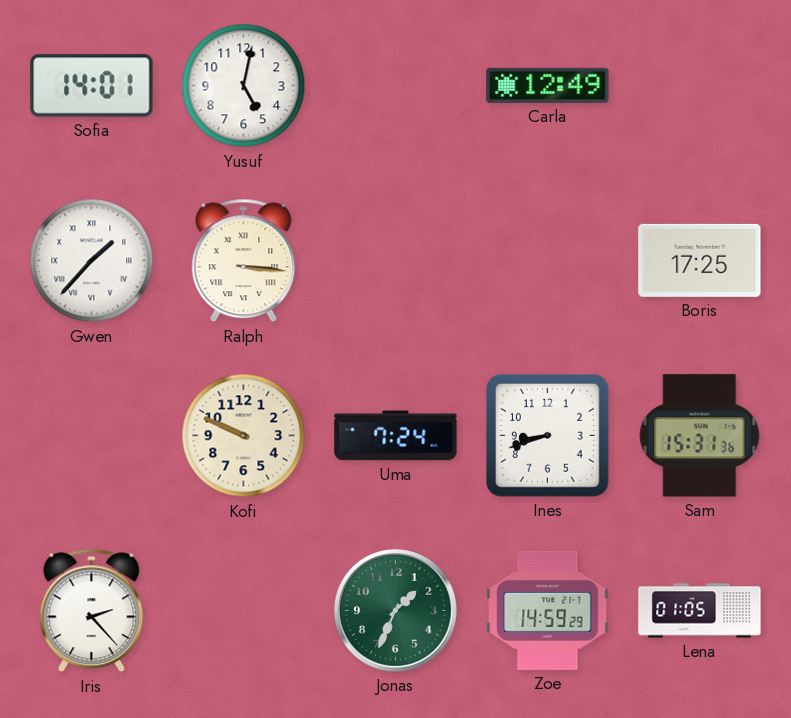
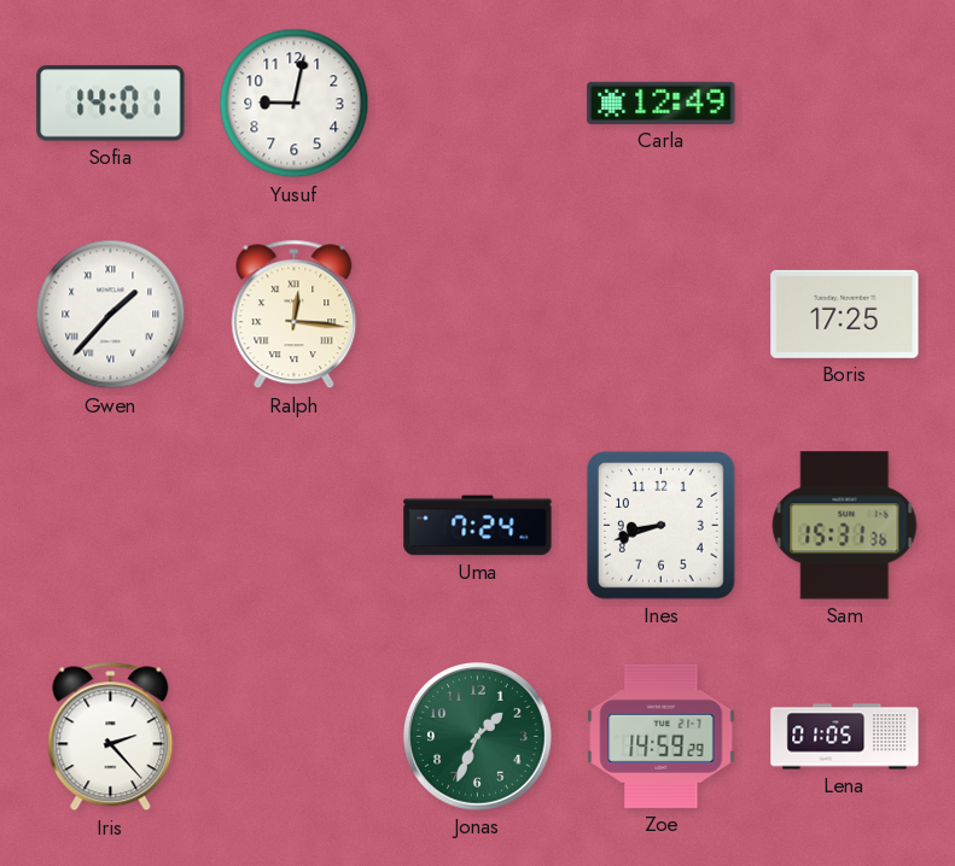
Yusuf: 5:02 -> 9:02
Ralph: 3:16 -> 12:16
Kofi: 9:49 -> none
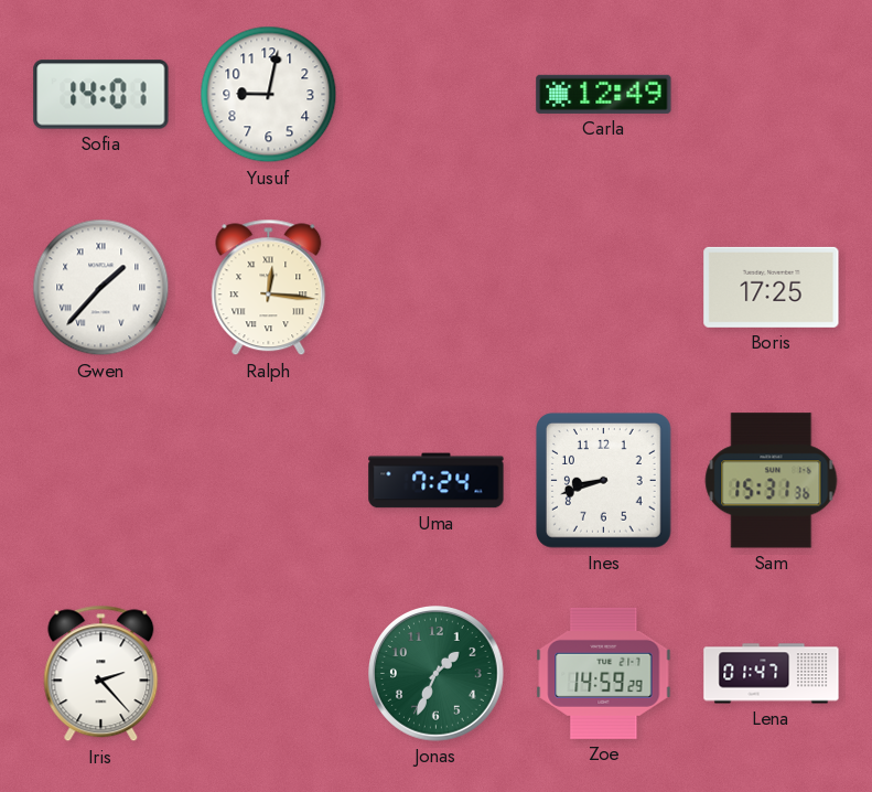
Lena: 01:05 -> 01:47
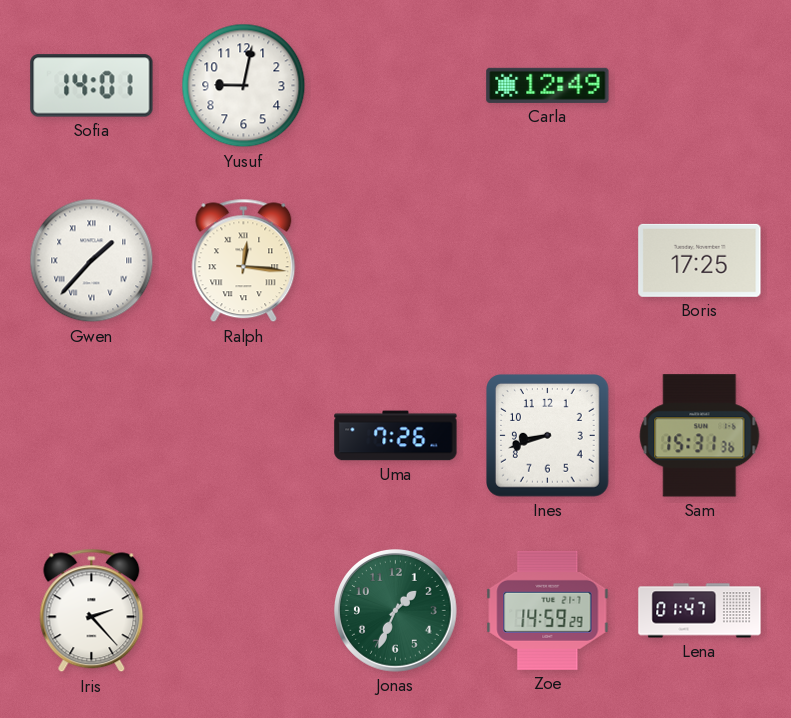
Uma: 7:24 -> 7:26
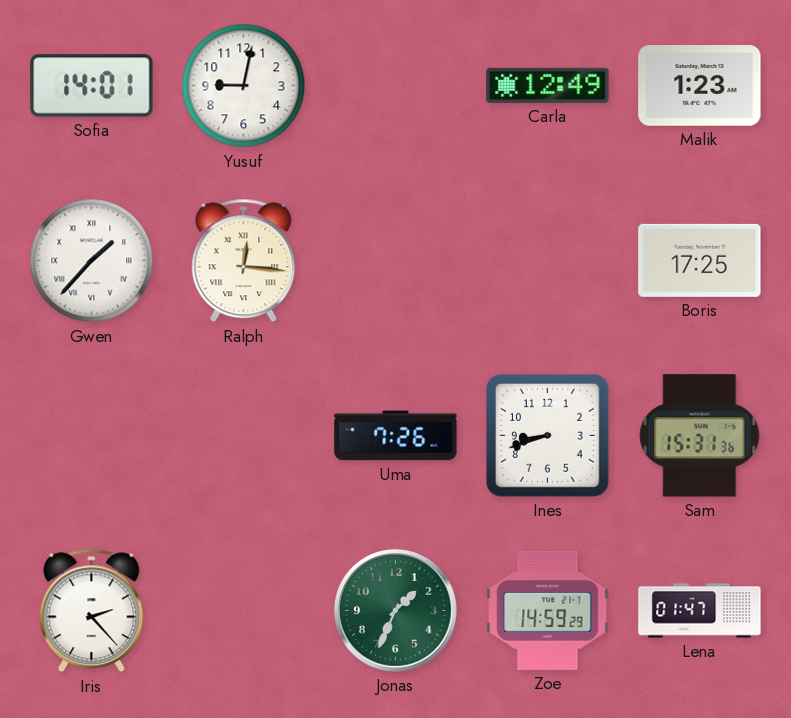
Malik: none -> 1:23
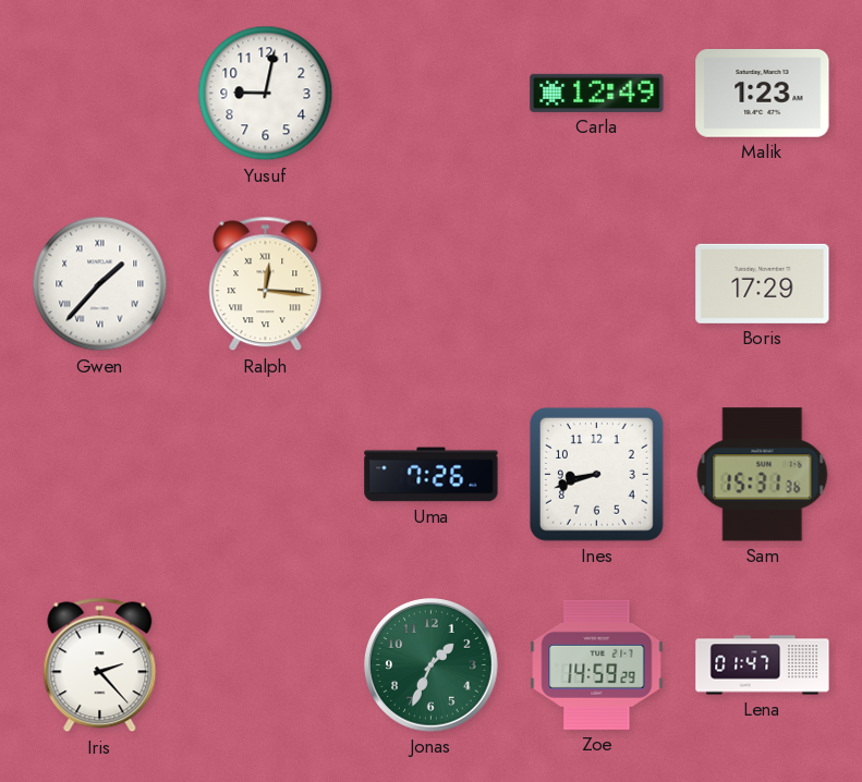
Sofia: 14:01 -> none
Boris: 17:25 -> 17:29
